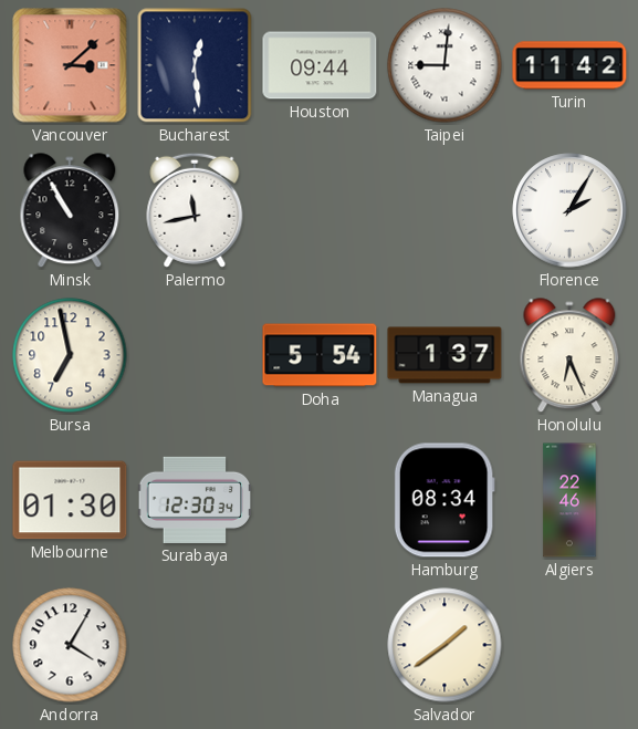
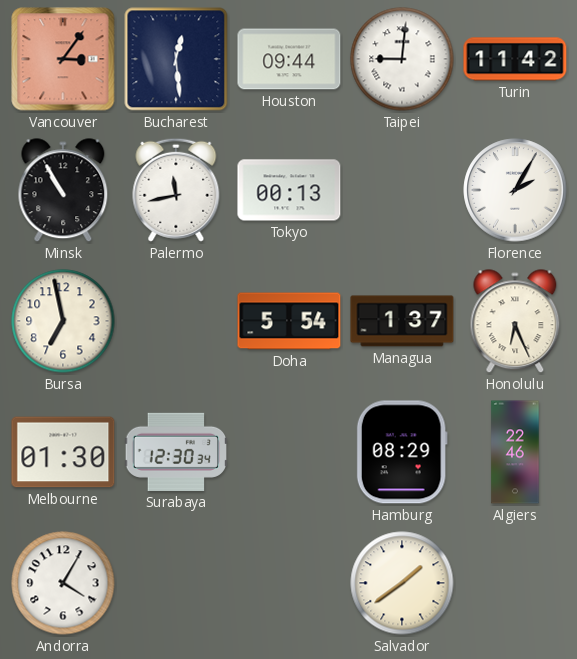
Vancouver: 3:08 -> 3:06
Tokyo: none -> 00:13
Hamburg: 08:34 -> 08:29
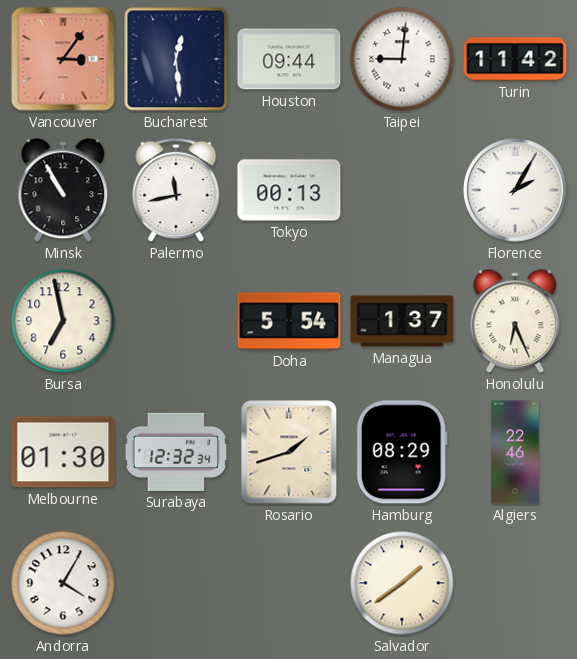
Surabaya: 12:30 -> 12:32
Rosario: none -> 1:42
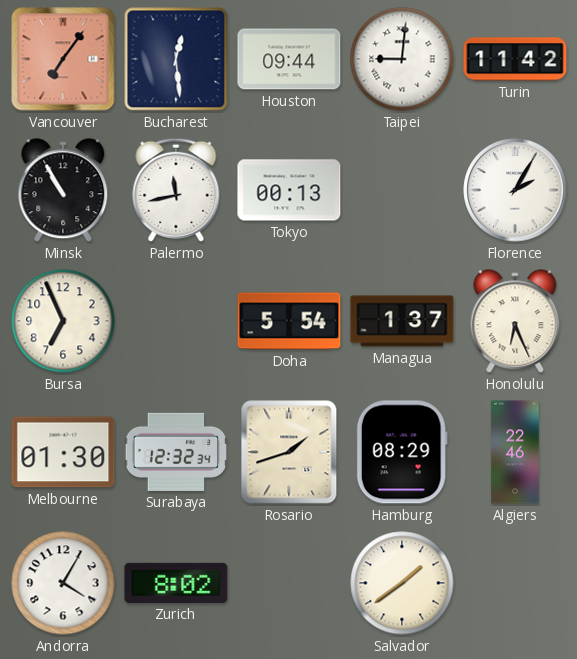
Vancouver: 3:06 -> 7:06
Bursa: 6:58 -> 6:56
Zurich: none -> 8:02
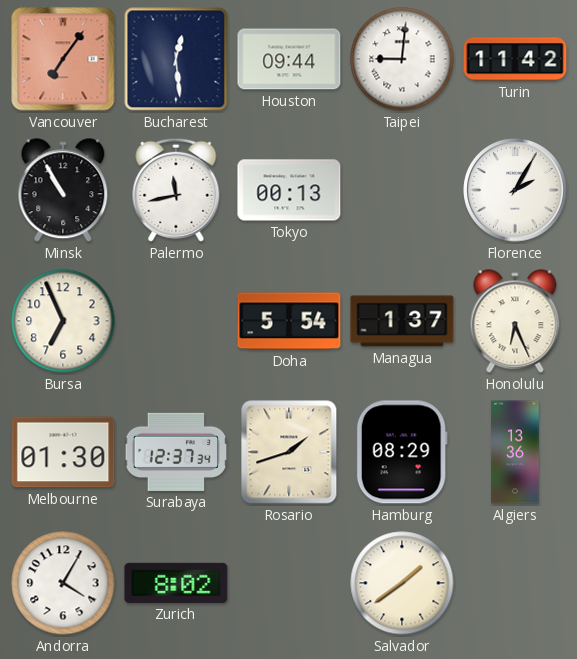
Surabaya: 12:32 -> 12:37
Algiers: 22:46 -> 13:36
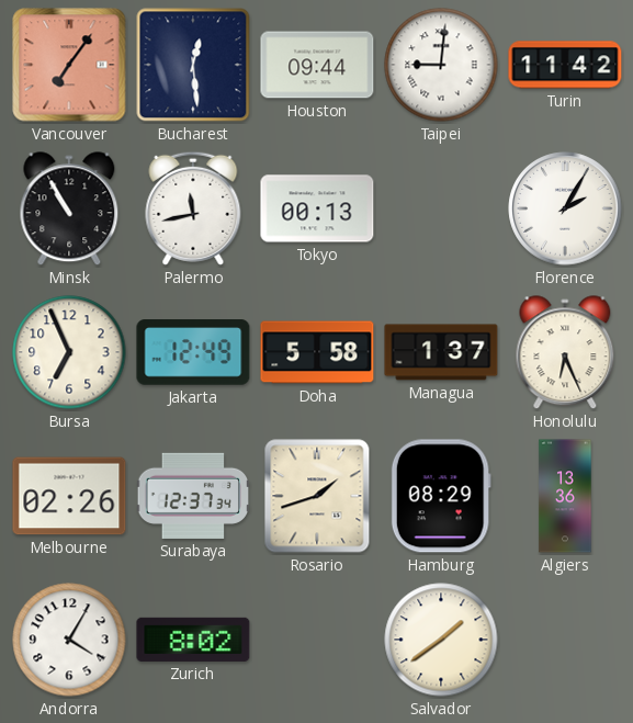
Jakarta: none -> 12:49
Doha: 5:54 -> 5:58
Melbourne: 01:30 -> 02:26
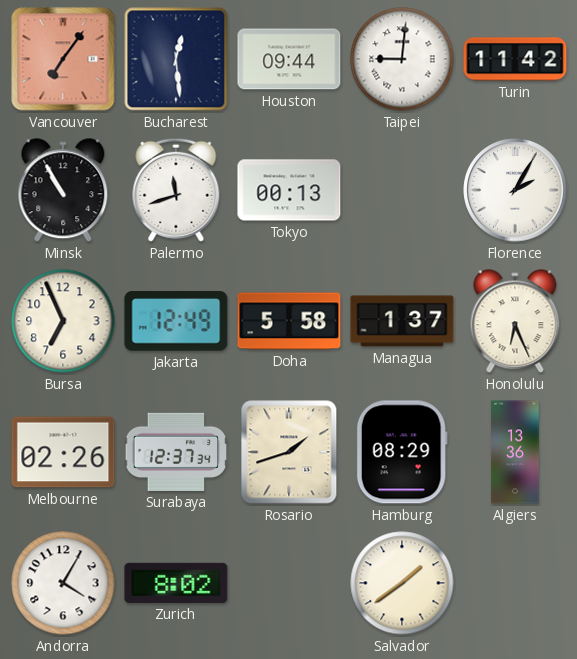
Palermo: 11:43 -> 11:42
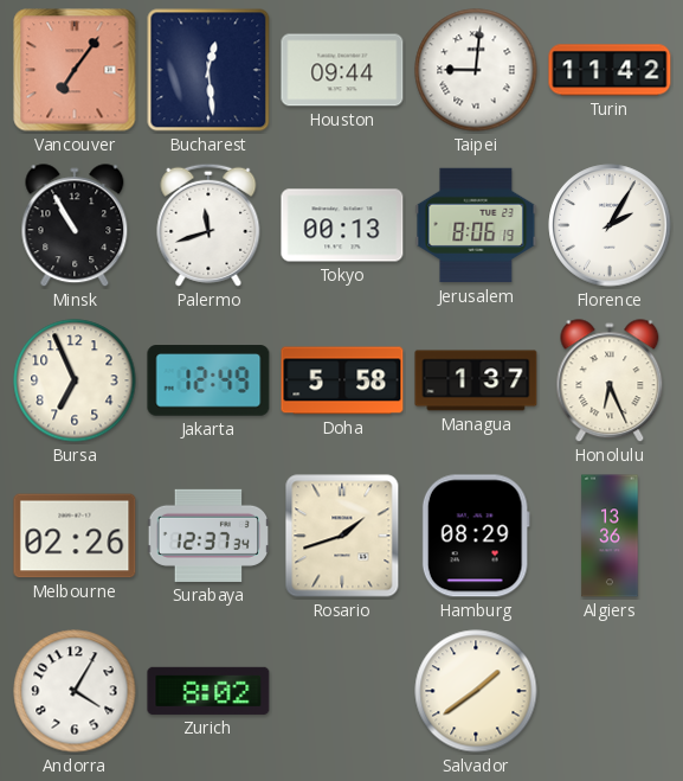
Jerusalem: none -> 8:06
